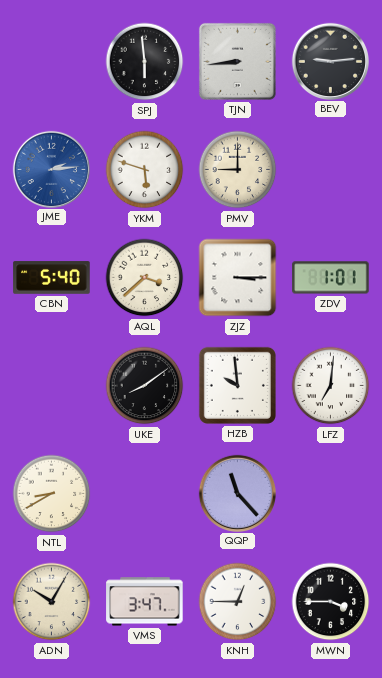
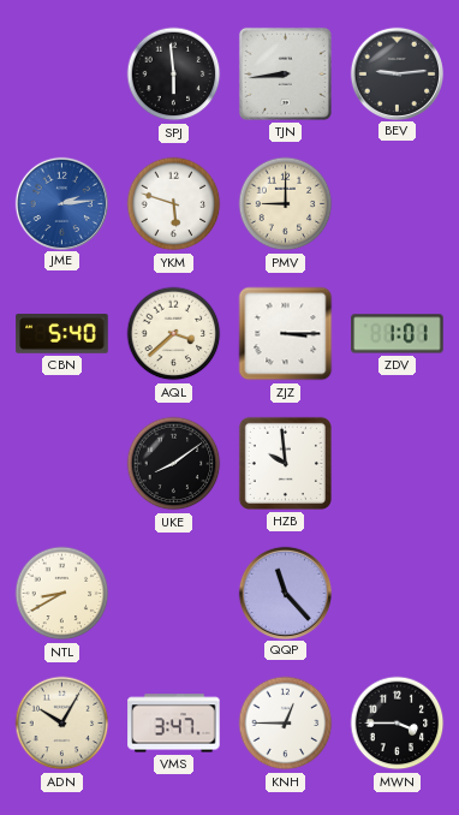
LFZ: 7:01 -> none
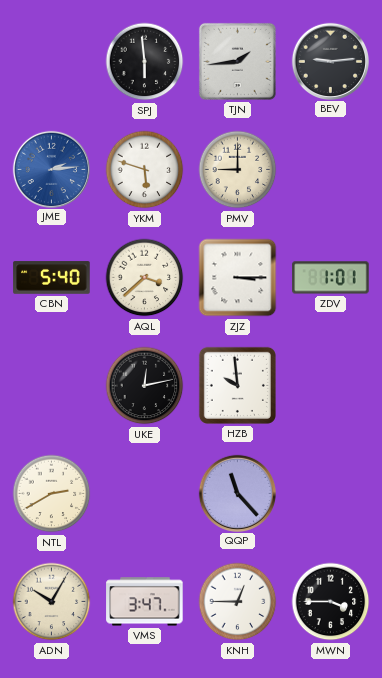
TJN: 8:44 -> 1:44
UKE: 8:09 -> 12:13
NTL: 8:40 -> 2:40
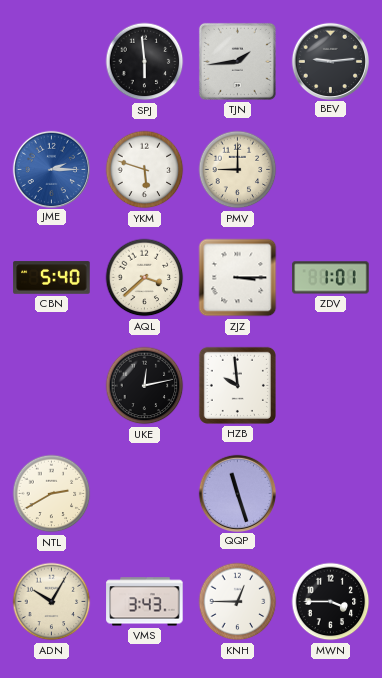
JME: 2:14 -> 2:15
QQP: 11:23 -> 11:27
VMS: 3:47 -> 3:43
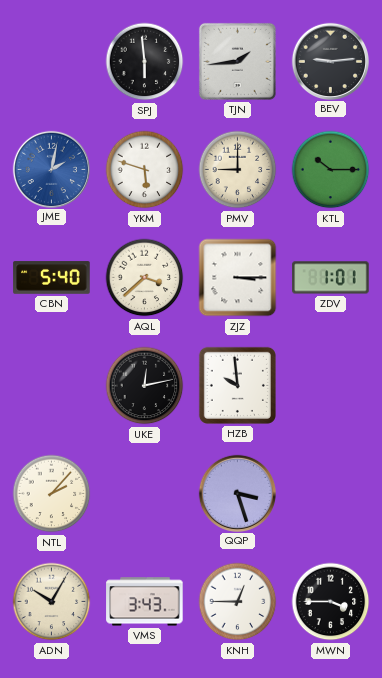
JME: 2:15 -> 2:02
KTL: none -> 10:15
NTL: 2:40 -> 2:07
QQP: 11:27 -> 3:27
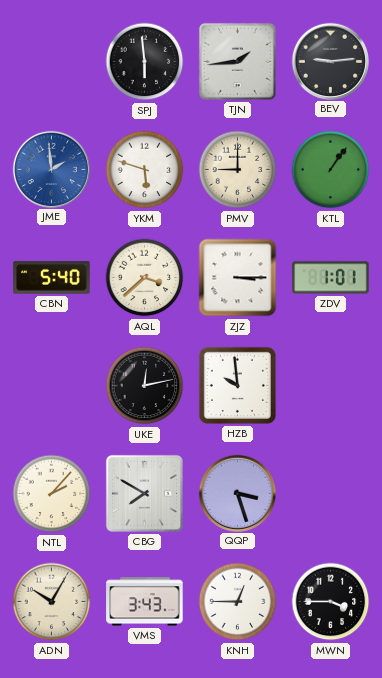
JME: 2:02 -> 1:59
KTL: 10:15 -> 1:06
CBG: none -> 7:50
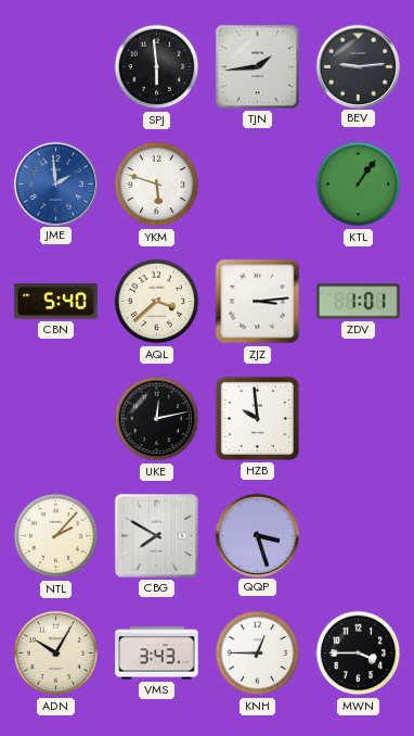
PMV: 9:00 -> none
ZJZ: 3:15 -> 3:14
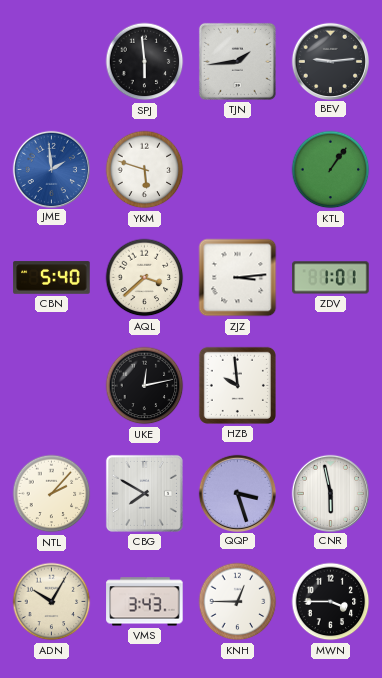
CNR: none -> 5:58
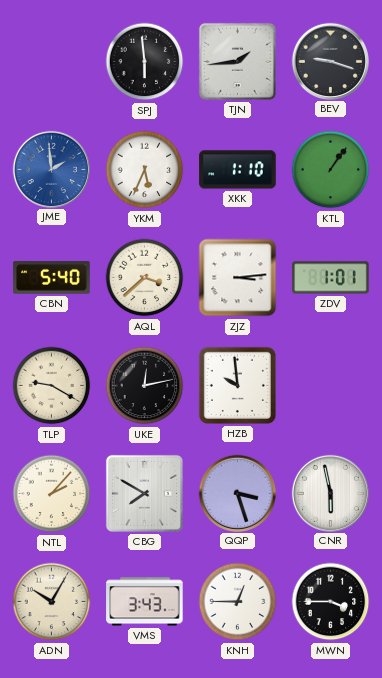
BEV: 9:14 -> 9:18
YKM: 5:48 -> 5:34
XKK: none -> 1:10
TLP: none -> 9:20
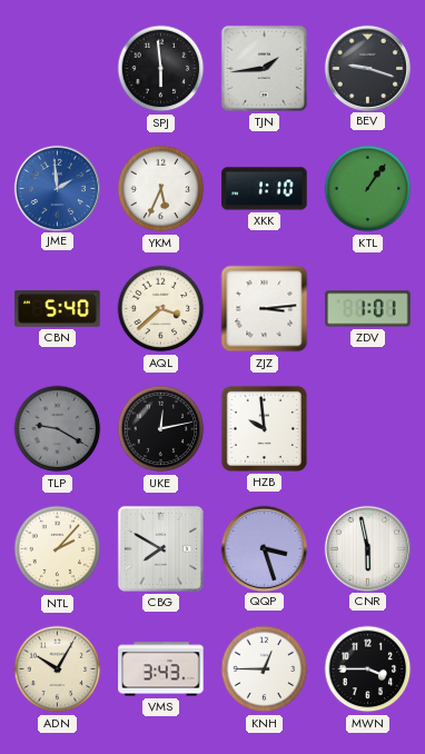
TLP dial: cream -> grey
